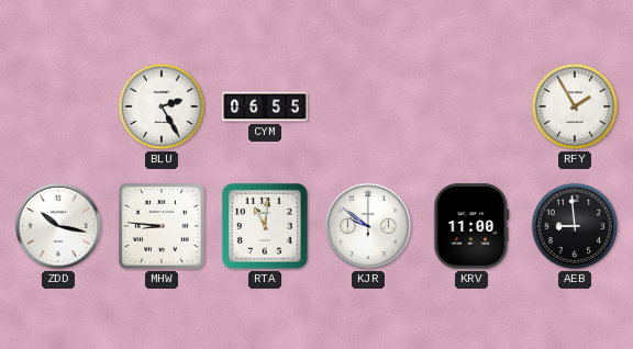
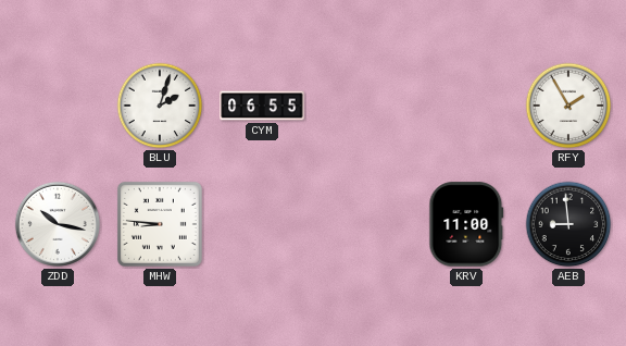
BLU: 2:25 -> 2:03
RTA: 11:01 -> none
KJR: 9:51 -> none
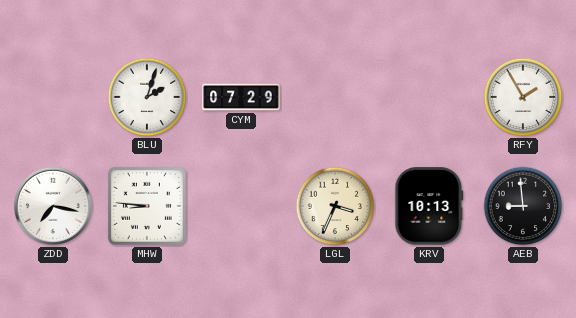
CYM: 06:55 -> 07:29
ZDD: 10:17 -> 7:17
LGL: none -> 3:34
KRV: 11:00 -> 10:13
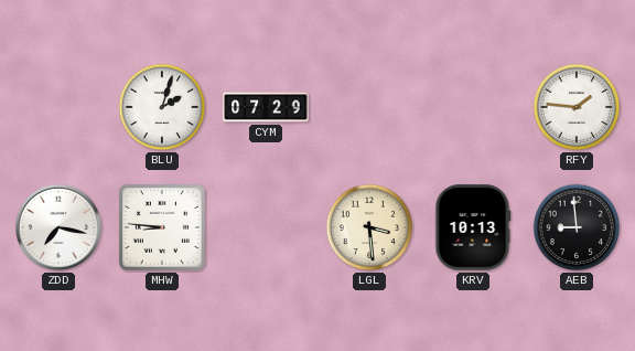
RFY: 1:55 -> 1:46
LGL: 3:34 -> 3:29
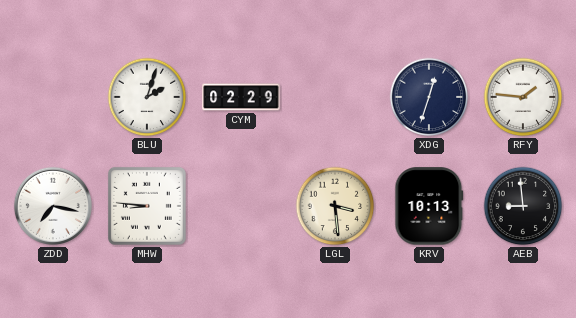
CYM: 07:29 -> 02:29
XDG: none -> 12:33
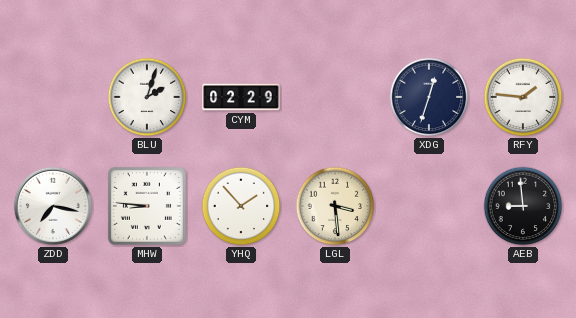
YHQ: none -> 1:53
KRV: 10:13 -> none
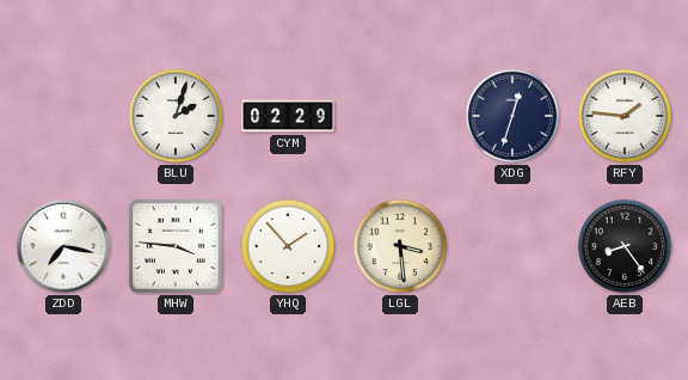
MHW: 8:46 -> 3:46
AEB: 8:59 -> 8:24
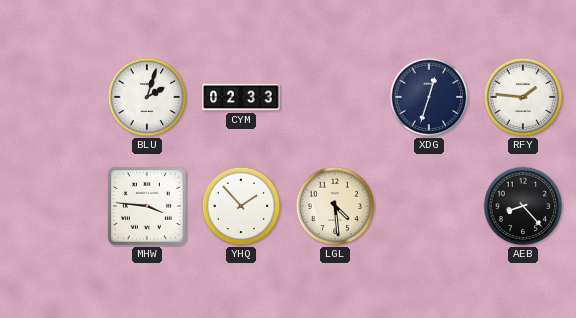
CYM: 02:29 -> 02:33
ZDD: 7:17 -> none
LGL: 3:29 -> 4:29
AEB: 8:24 -> 8:23
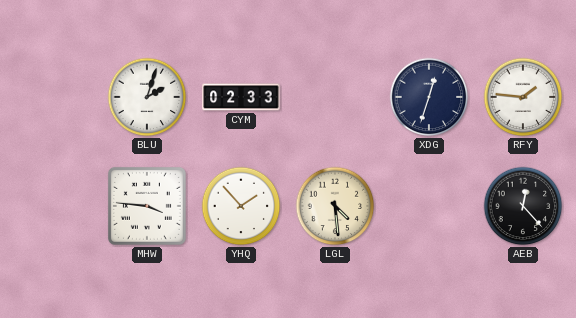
AEB: 8:23 -> 12:23
